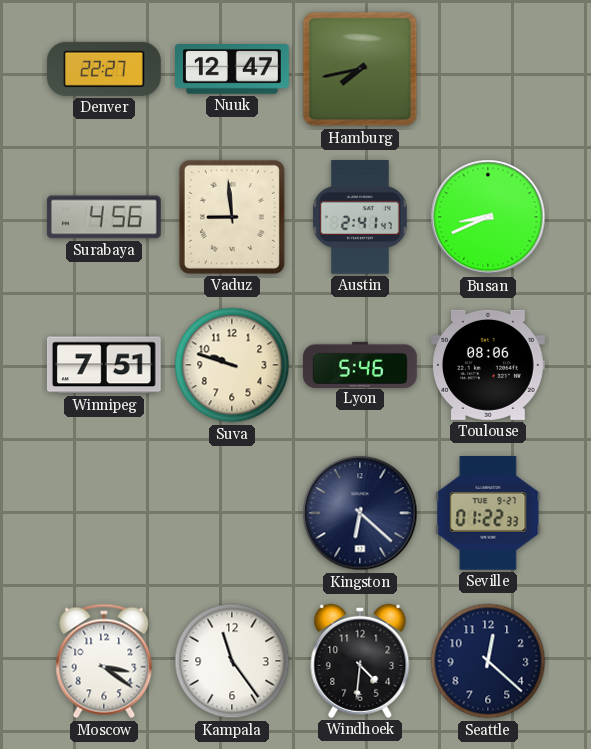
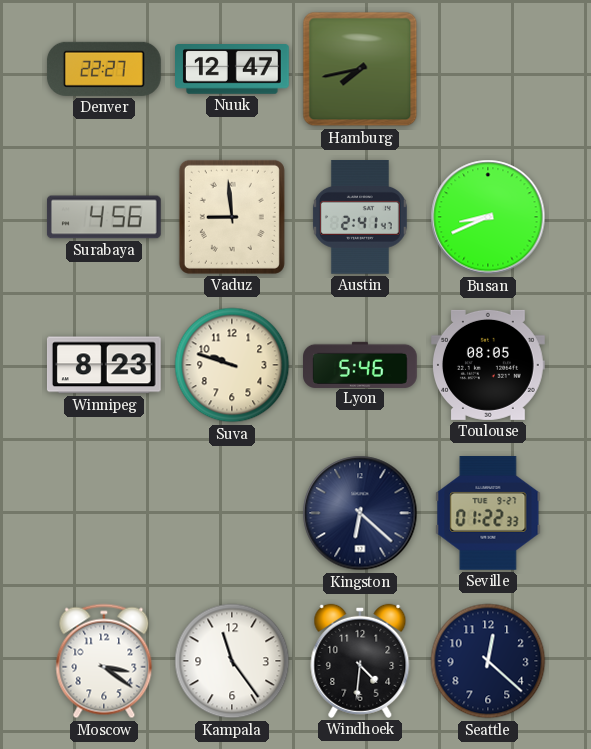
Winnipeg: 7:51 -> 8:23
Toulouse: 08:06 -> 08:05
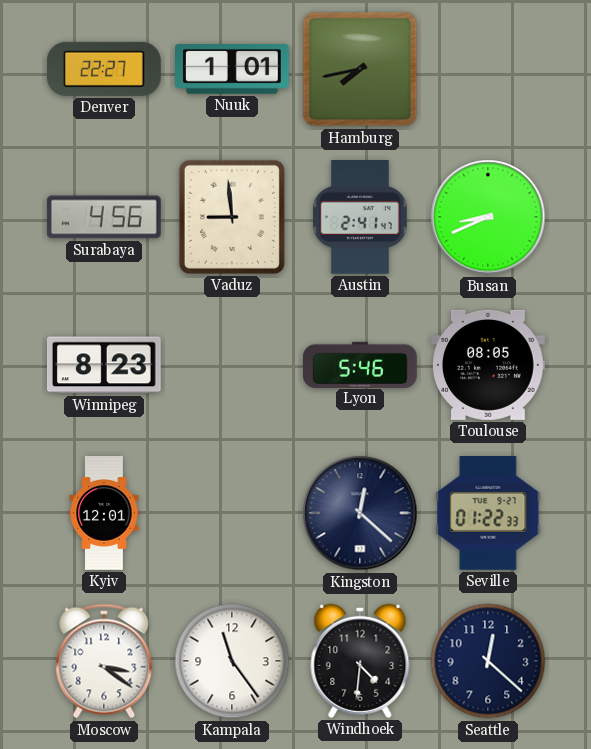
Nuuk: 12:47 -> 1:01
Suva: 9:48 -> none
Kyiv: none -> 12:01
Kingston: 6:22 -> 12:22
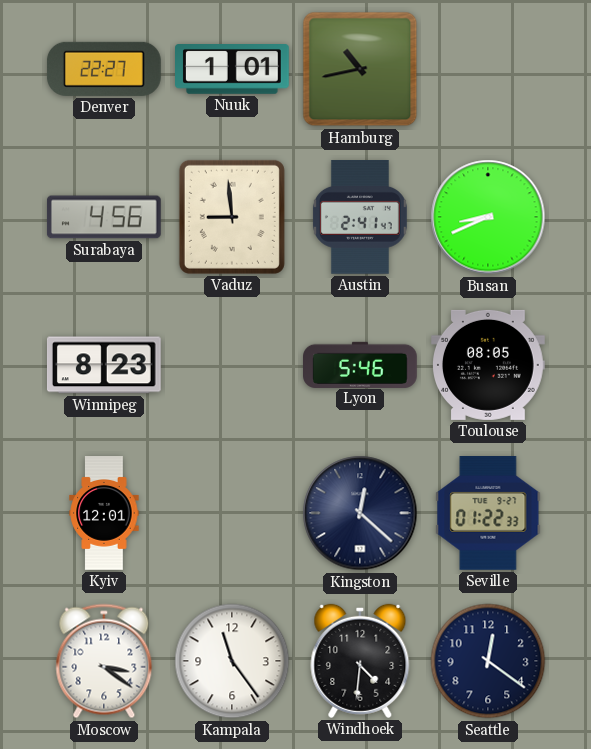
Hamburg: 7:43 -> 10:43
Seattle: 12:22 -> 12:21
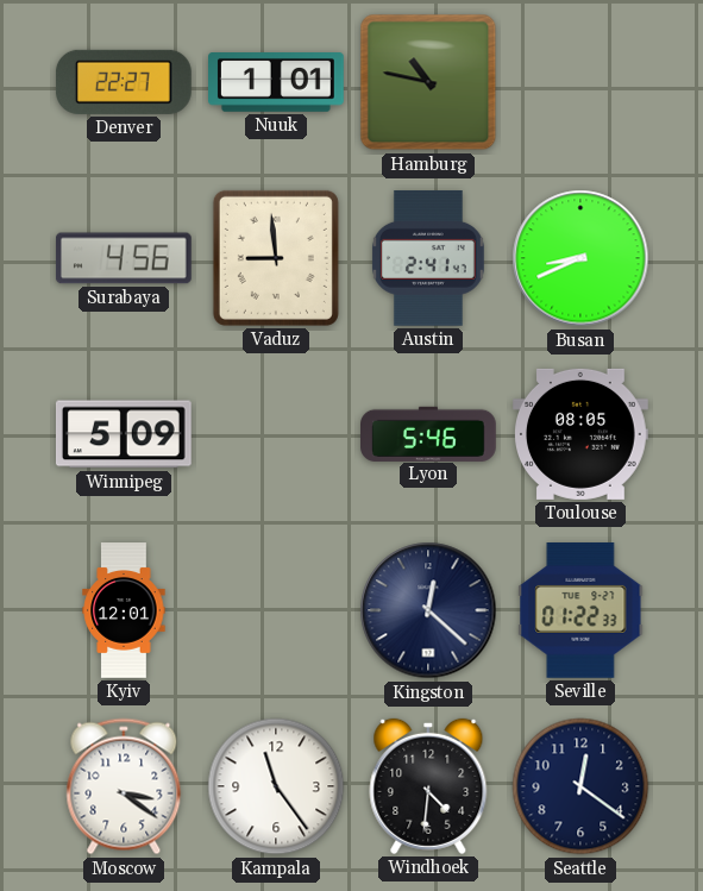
Hamburg: 10:43 -> 10:47
Winnipeg: 8:23 -> 5:09
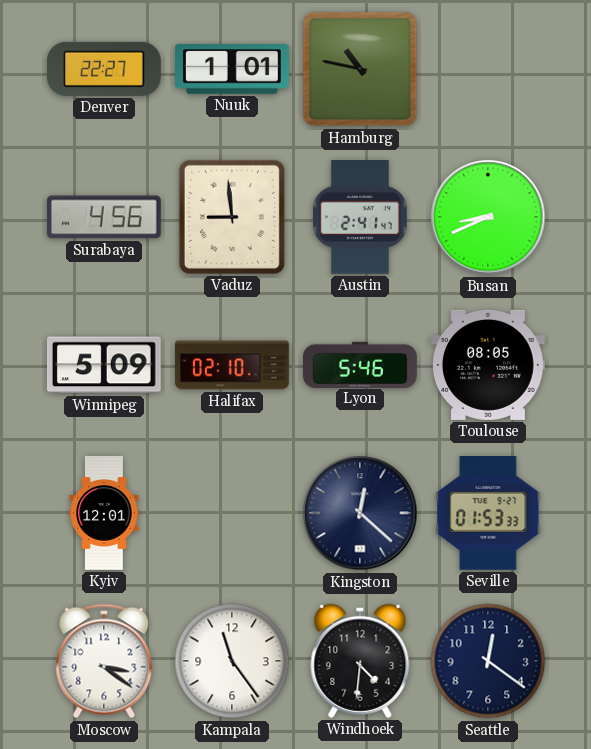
Halifax: none -> 02:10
Seville: 01:22 -> 01:53
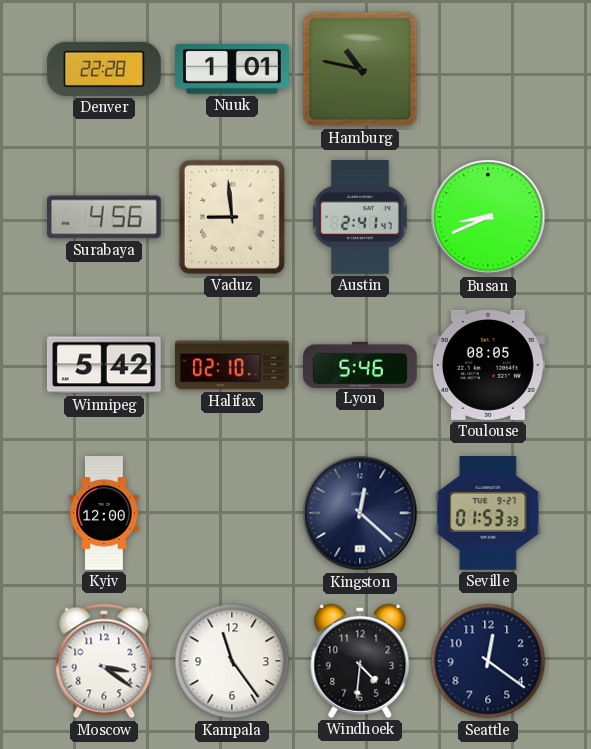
Denver: 22:27 -> 22:28
Winnipeg: 5:09 -> 5:42
Kyiv: 12:01 -> 12:00
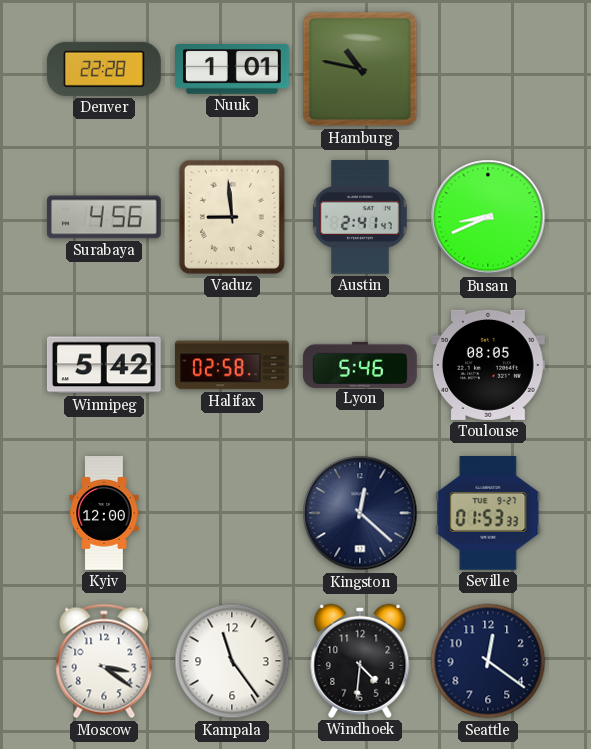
Halifax: 02:10 -> 02:58
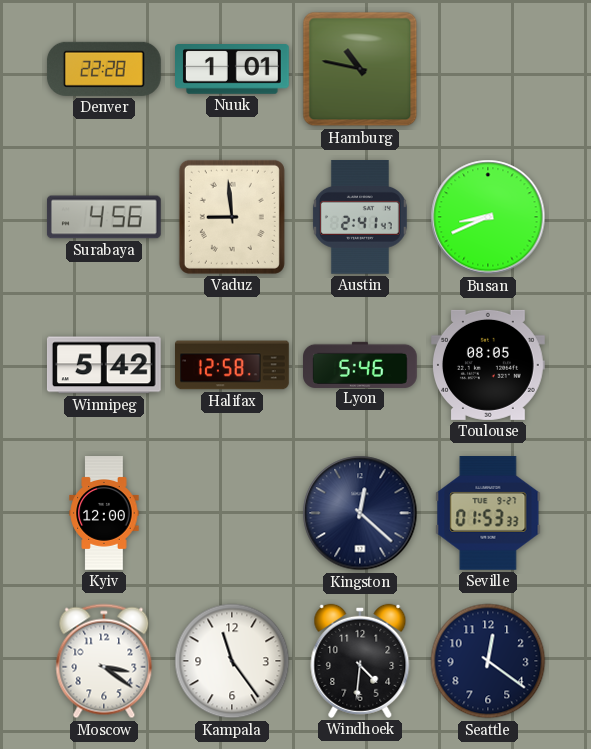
Halifax: 02:58 -> 12:58
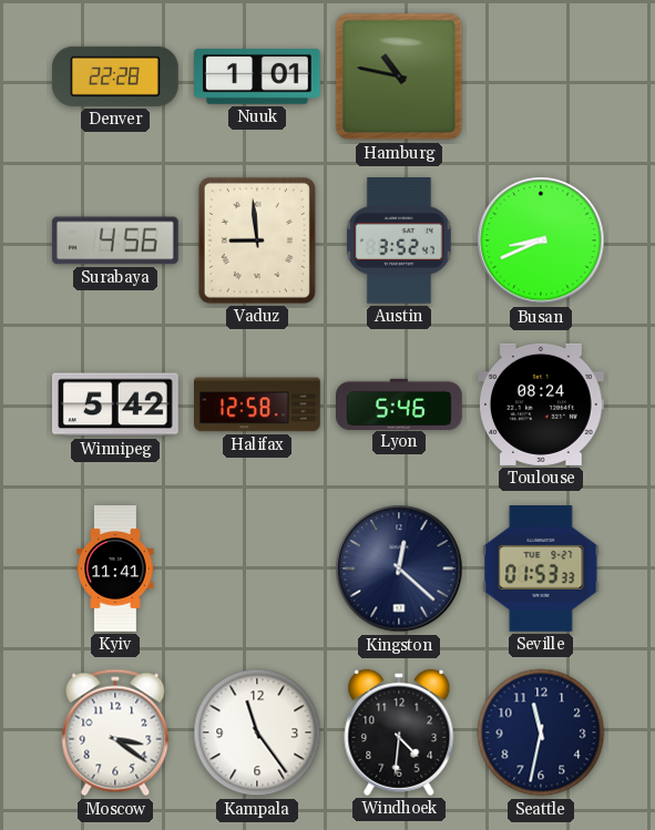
Austin: 2:41 -> 3:52
Toulouse: 08:05 -> 08:24
Kyiv: 12:00 -> 11:41
Seattle: 12:21 -> 11:32
